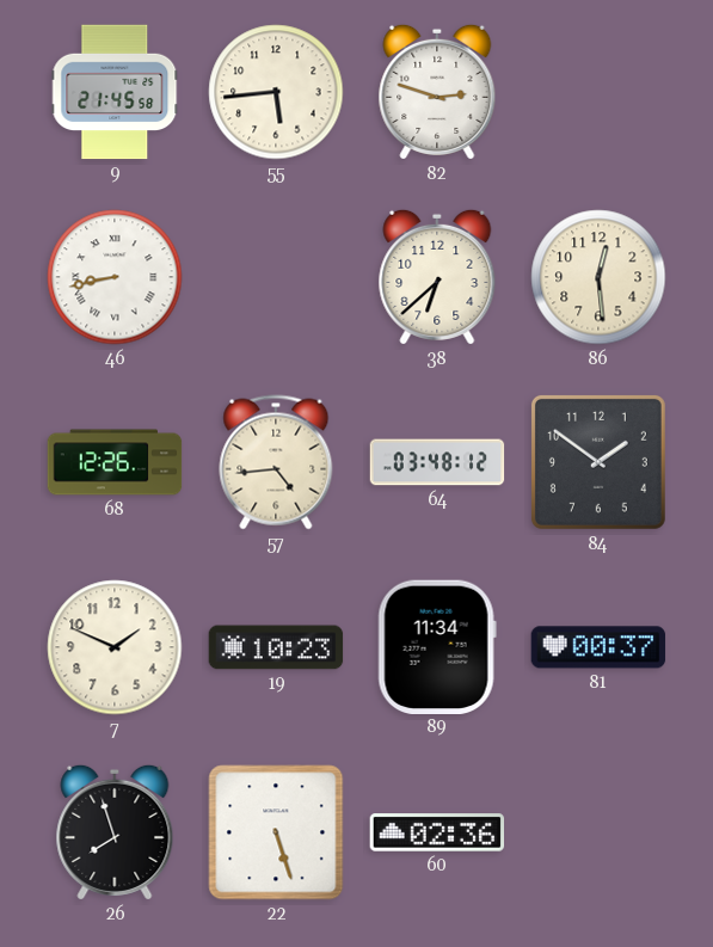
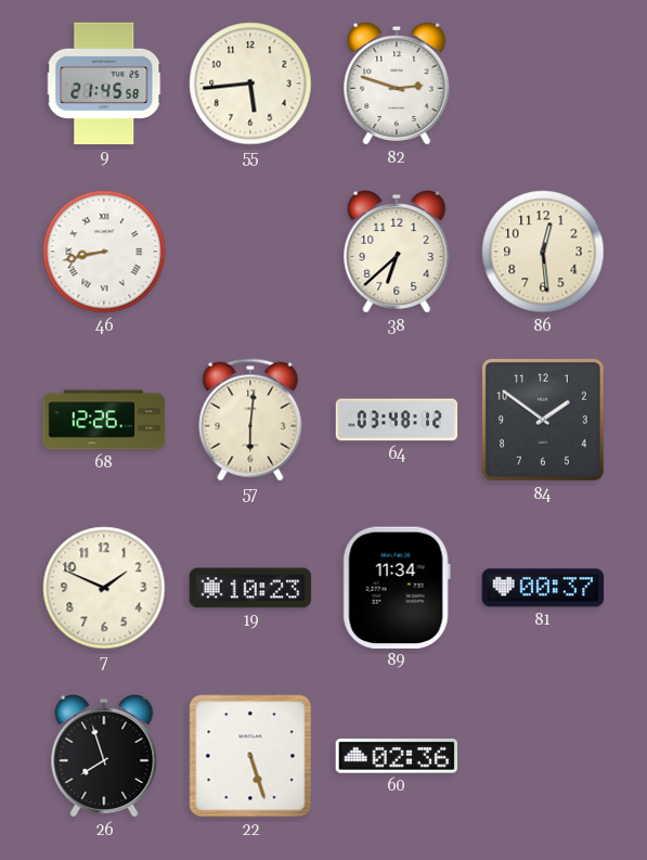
57: 4:44 -> 6:01
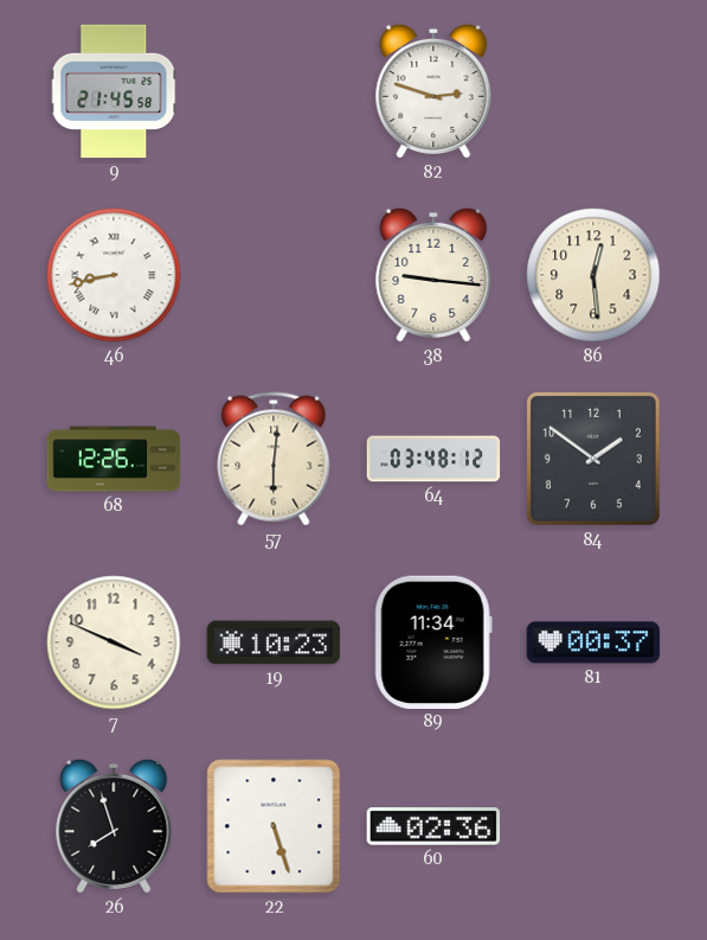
55: 5:44 -> none
38: 6:38 -> 9:16
7: 1:49 -> 3:49
